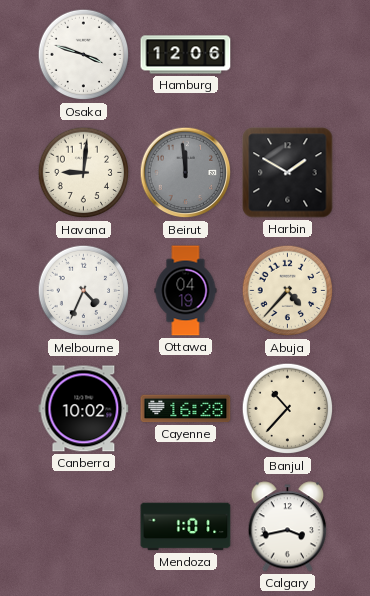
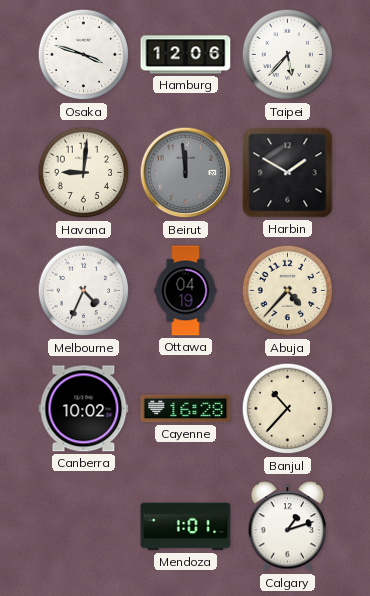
Taipei: none -> 5:37
Calgary: 3:43 -> 1:12
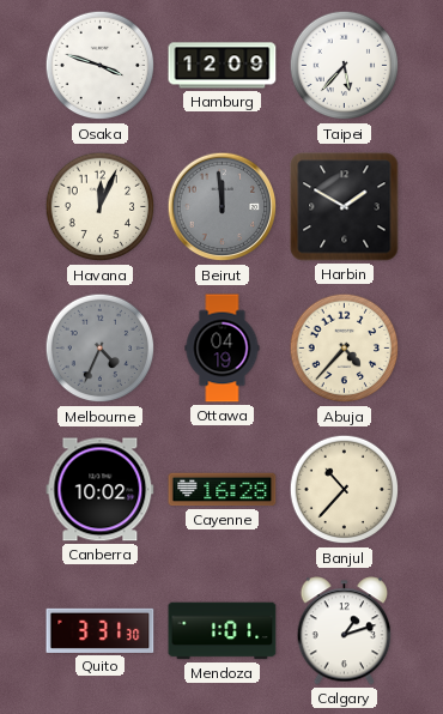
Hamburg: 12:06 -> 12:09
Havana: 9:01 -> 12:04
Melbourne dial: white -> grey
Quito: none -> 3:31
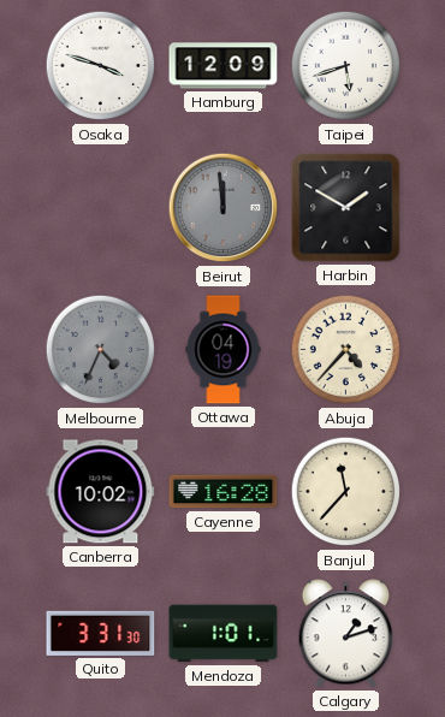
Taipei: 5:37 -> 5:42
Havana: 12:04 -> none
Banjul: 10:37 -> 11:37
